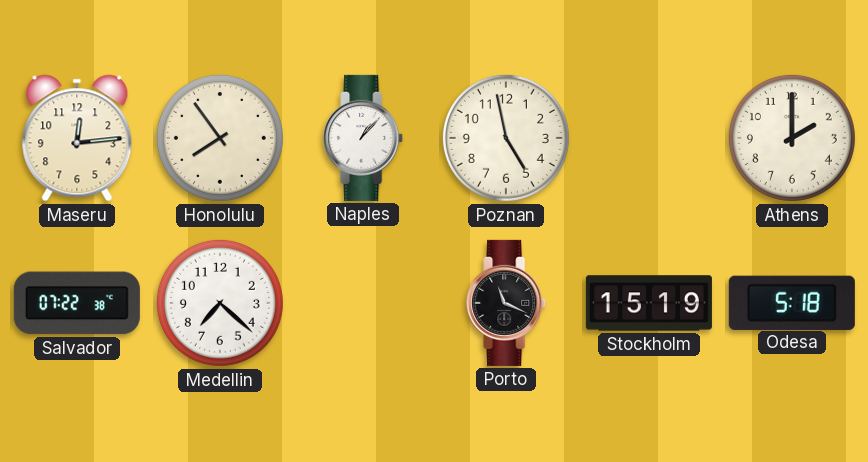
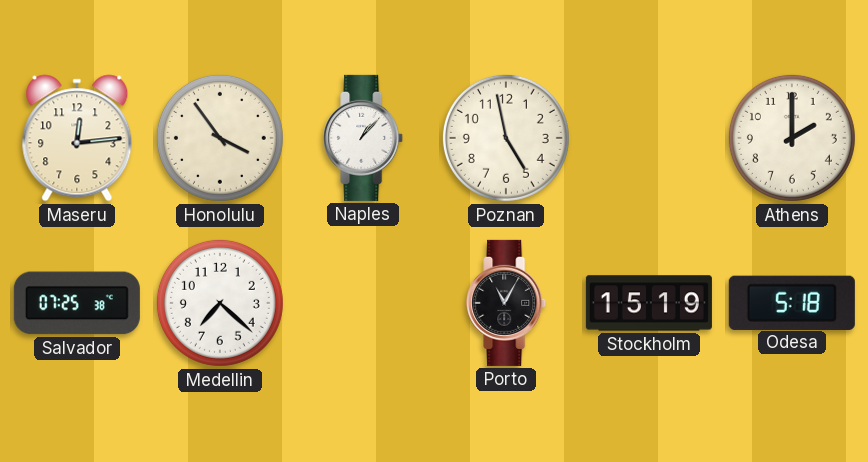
Honolulu: 7:54 -> 3:54
Salvador: 07:22 -> 07:25
Porto: 11:19 -> 11:05
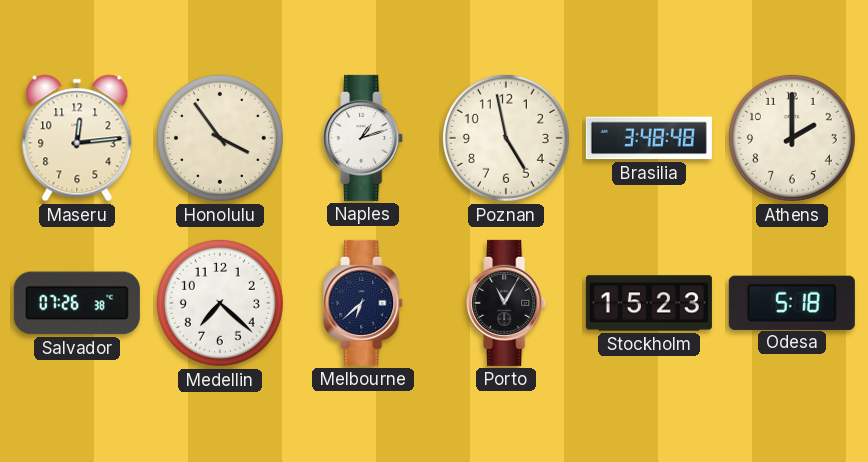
Naples: 1:07 -> 1:12
Brasilia: none -> 3:48
Salvador: 07:25 -> 07:26
Melbourne: none -> 6:38
Stockholm: 15:19 -> 15:23
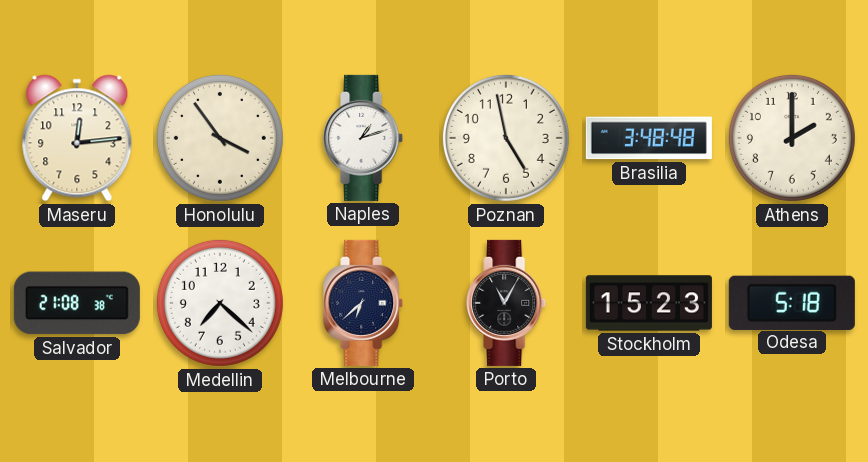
Salvador: 07:26 -> 21:08
